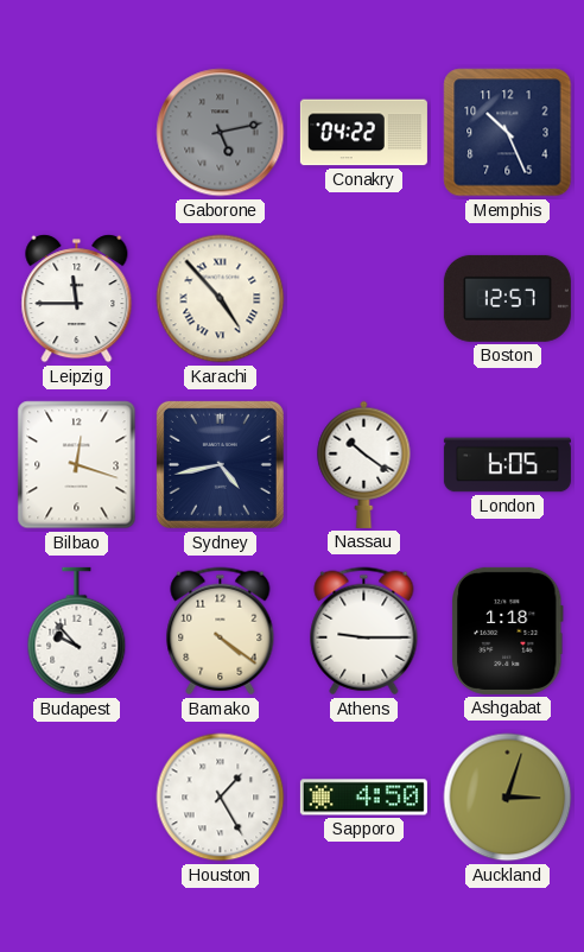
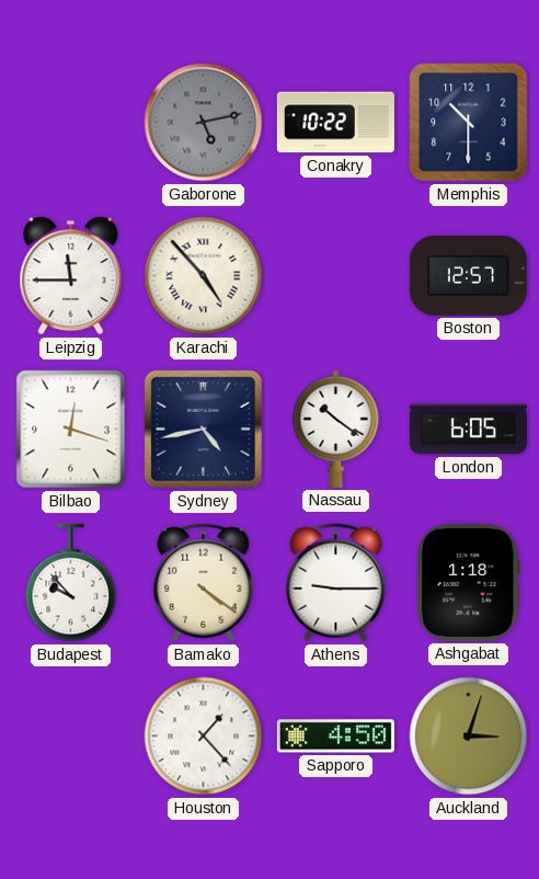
Conakry: 04:22 -> 10:22
Memphis: 10:26 -> 10:30
Houston: 1:25 -> 1:23
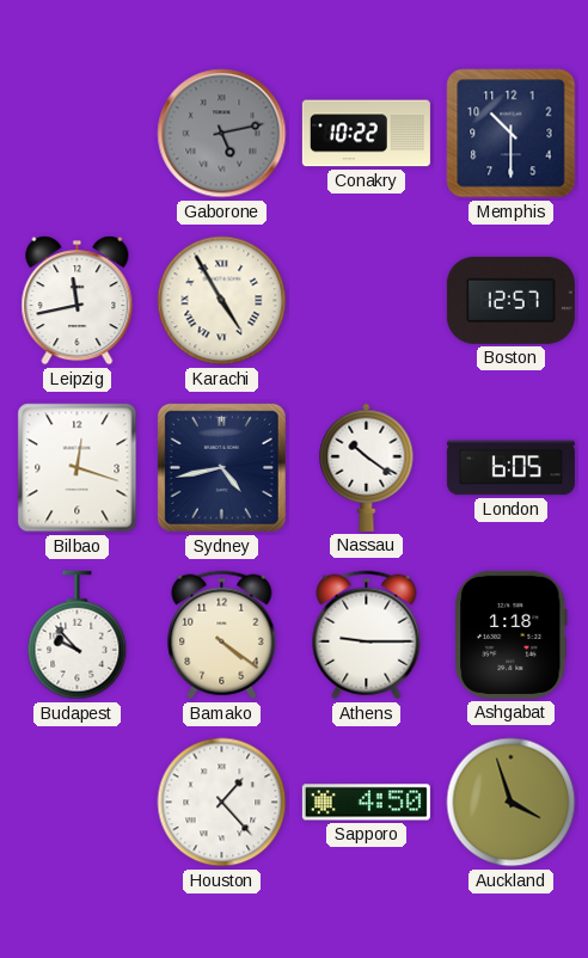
Leipzig: 11:45 -> 11:43
Karachi: 4:53 -> 4:55
Auckland: 3:03 -> 3:57
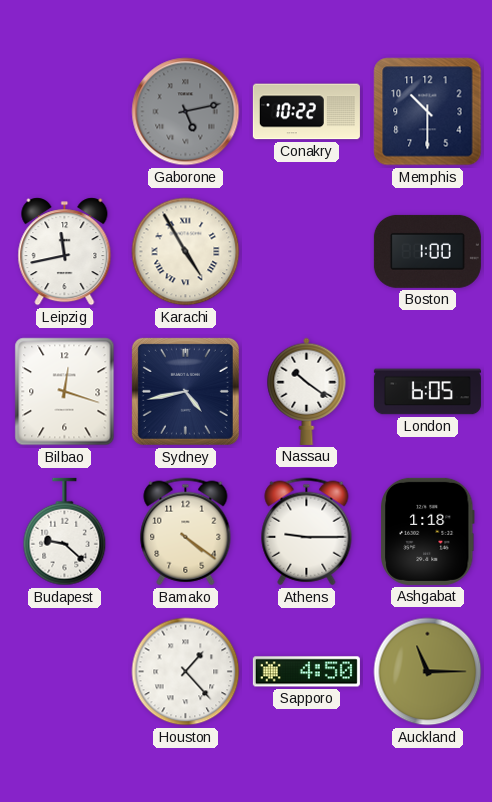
Boston: 12:57 -> 1:00
Budapest: 9:53 -> 9:22
Auckland: 3:57 -> 11:15
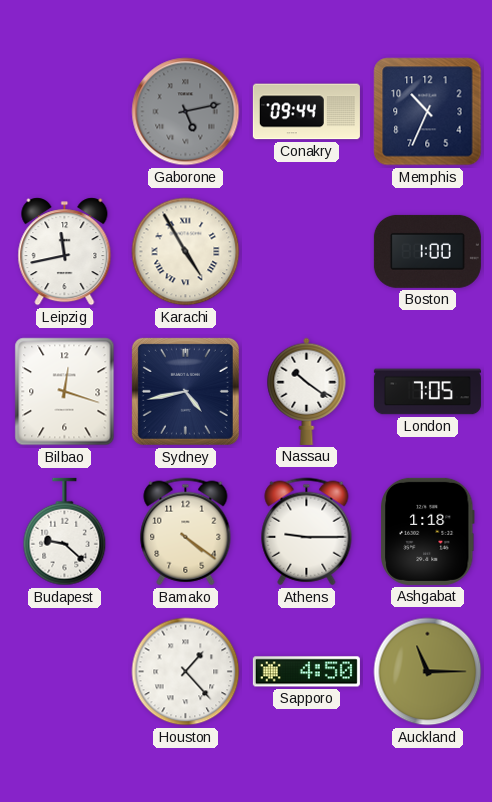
Conakry: 10:22 -> 09:44
Memphis: 10:30 -> 10:34
London: 6:05 -> 7:05
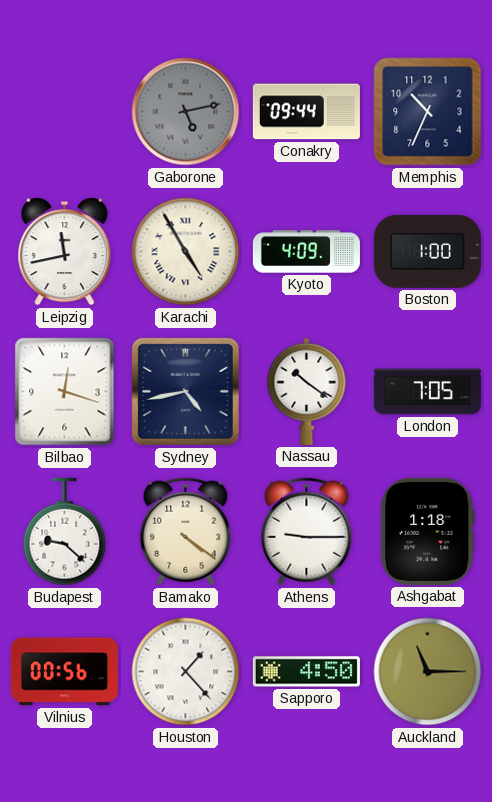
Kyoto: none -> 4:09
Vilnius: none -> 00:56
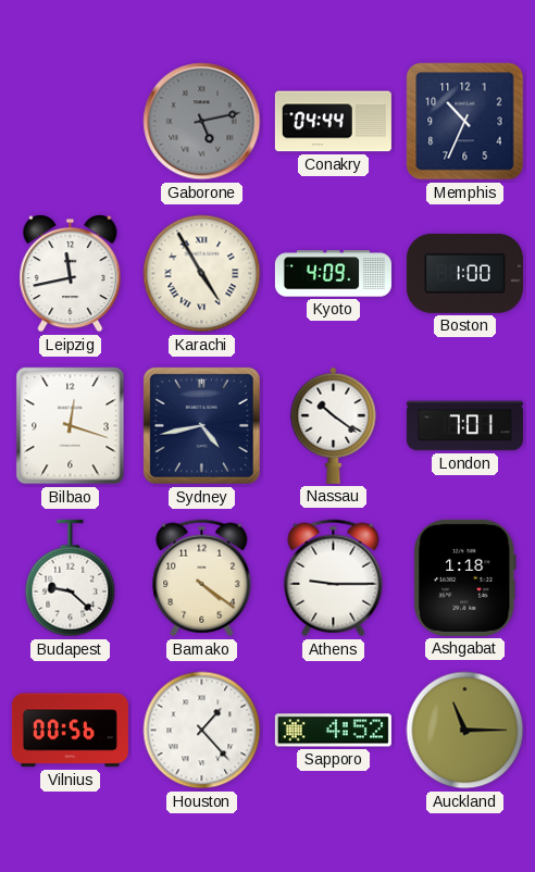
Conakry: 09:44 -> 04:44
London: 7:05 -> 7:01
Sapporo: 4:50 -> 4:52
